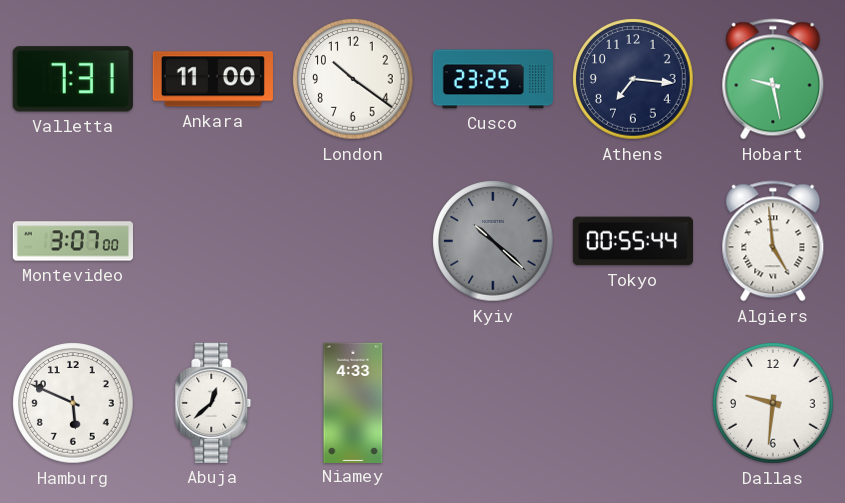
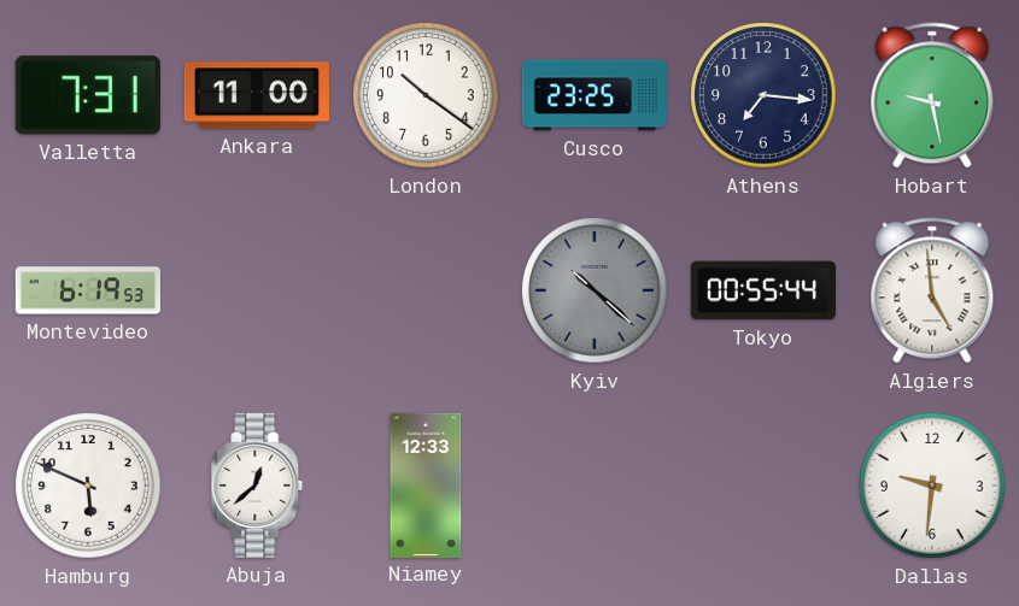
Montevideo: 3:07 -> 6:19
Niamey: 4:33 -> 12:33
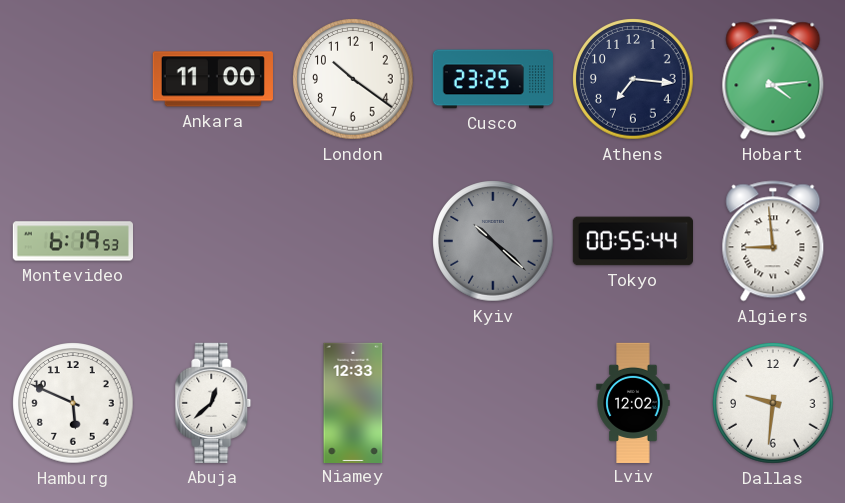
Valletta: 7:31 -> none
Hobart: 9:28 -> 4:14
Algiers: 4:59 -> 8:59
Lviv: none -> 12:02
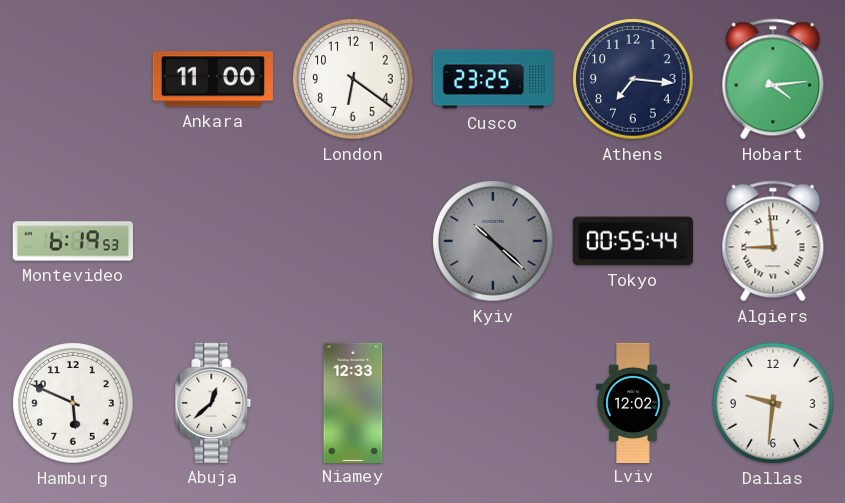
London: 10:21 -> 6:21
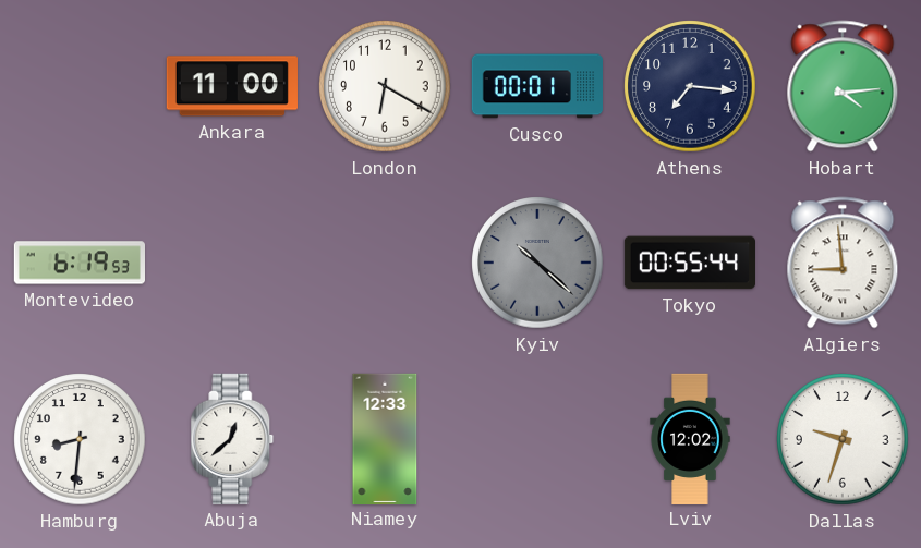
London: 6:21 -> 6:20
Cusco: 23:25 -> 00:01
Hamburg: 5:49 -> 8:31
Dallas: 9:31 -> 9:33
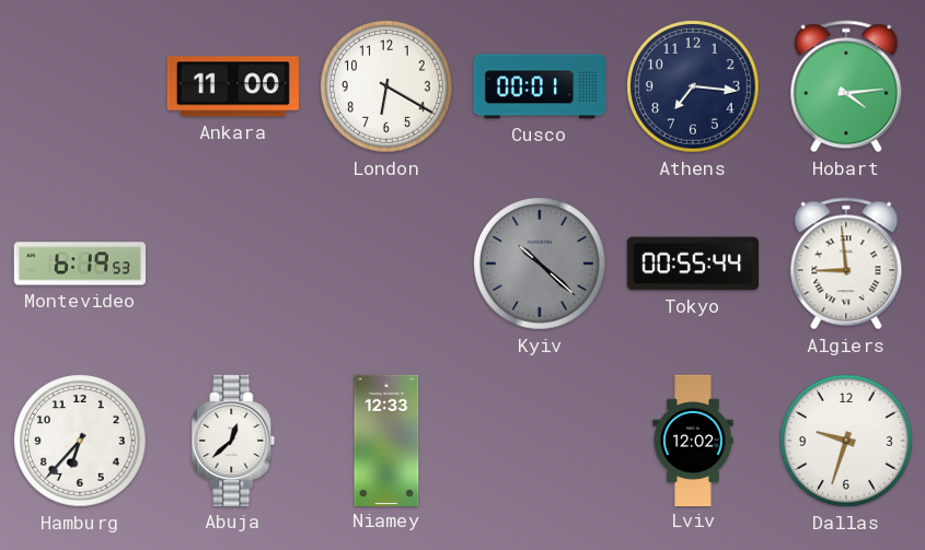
Hamburg: 8:31 -> 6:37
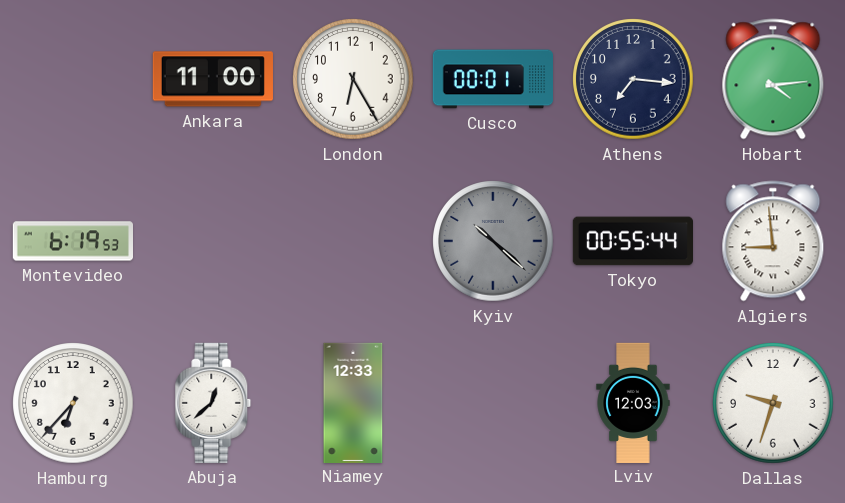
London: 6:20 -> 6:25
Lviv: 12:02 -> 12:03
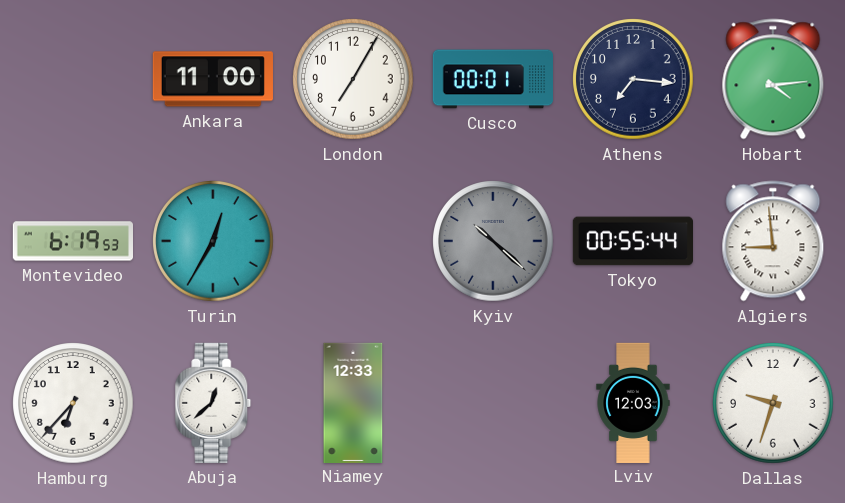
London: 6:25 -> 7:05
Turin: none -> 12:35
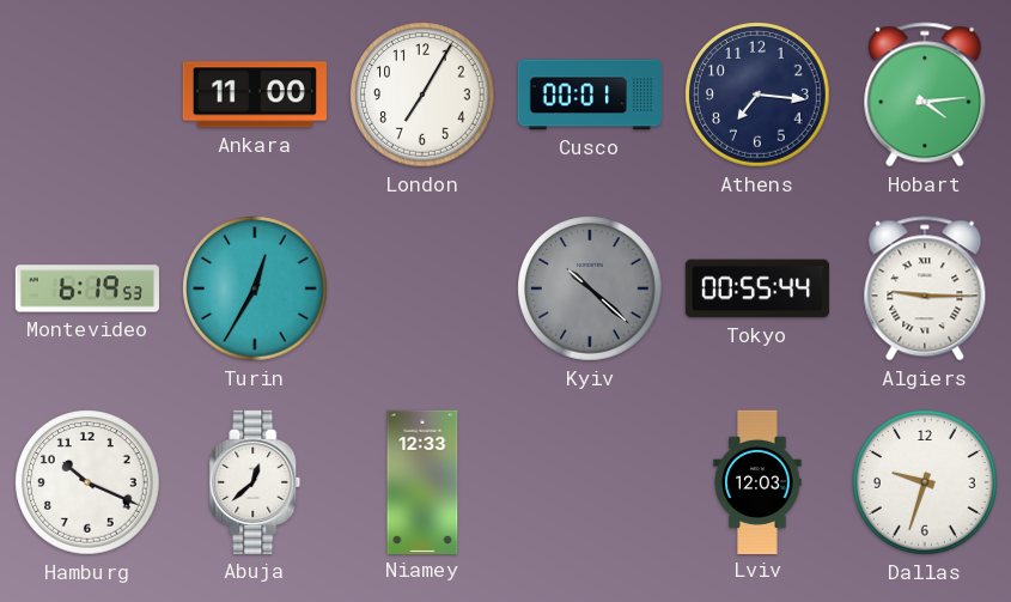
Algiers: 8:59 -> 9:15
Hamburg: 6:37 -> 10:19
